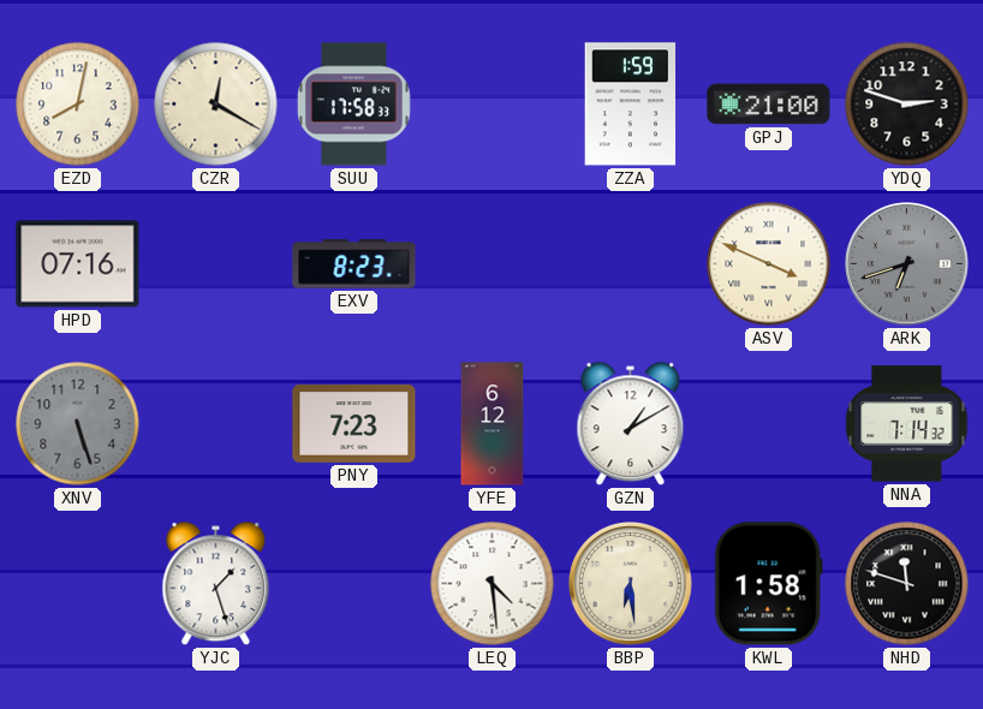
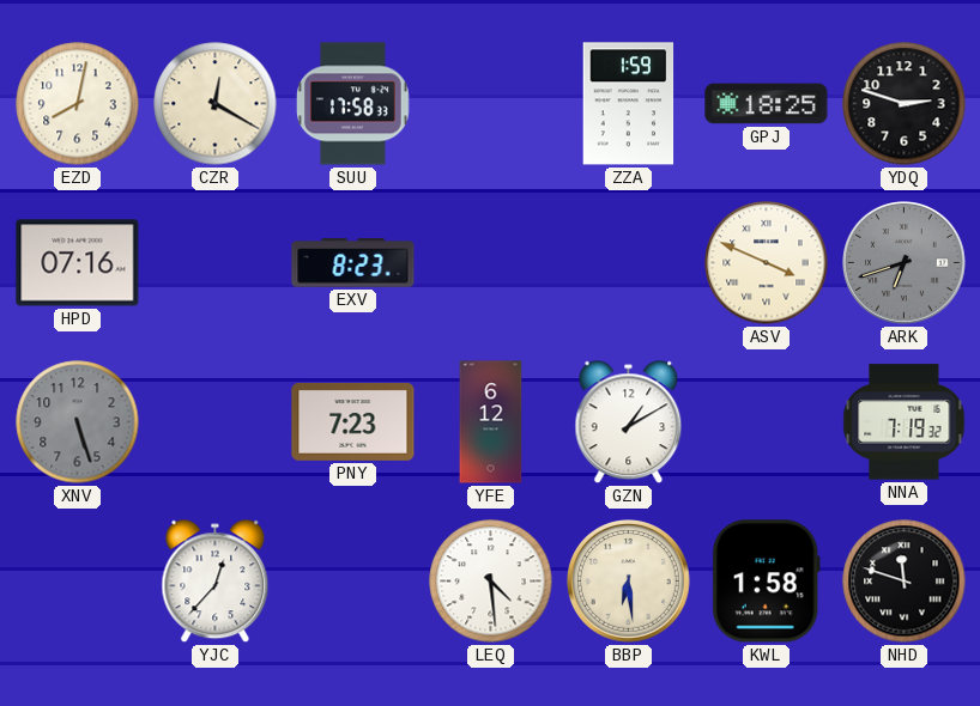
GPJ: 21:00 -> 18:25
NNA: 7:14 -> 7:19
YJC: 1:27 -> 12:37
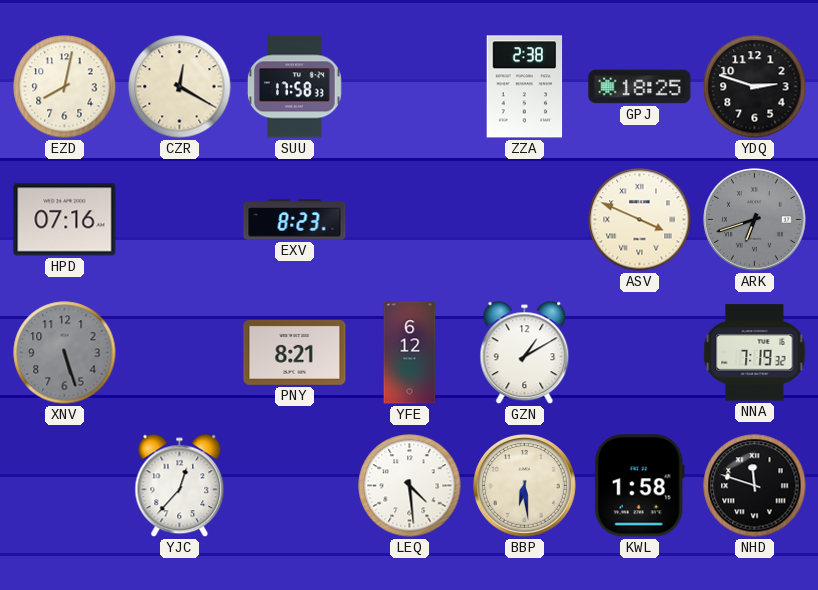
ZZA: 1:59 -> 2:38
PNY: 7:23 -> 8:21
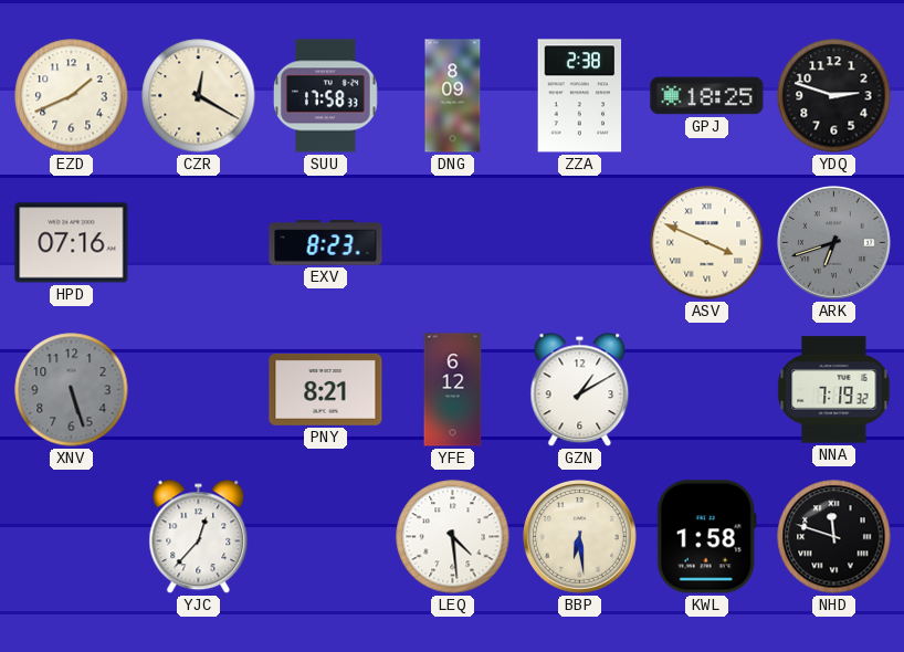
EZD: 8:02 -> 1:41
DNG: none -> 8:09
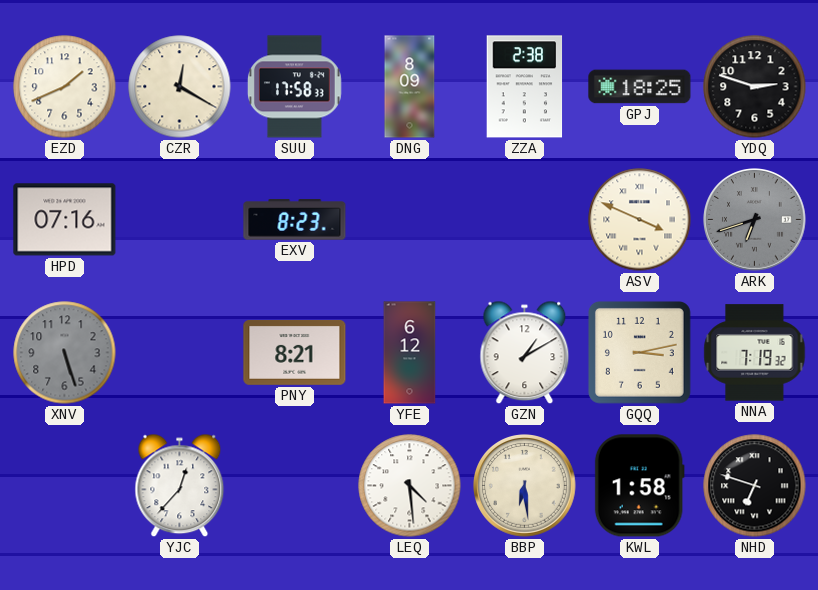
GQQ: none -> 3:13
NHD: 11:48 -> 6:48
